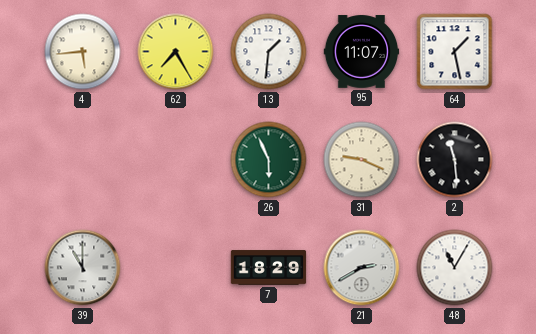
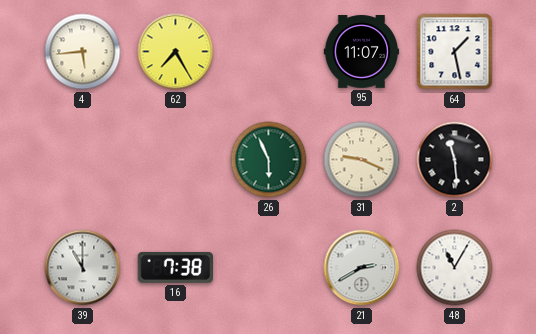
13: 1:31 -> none
16: none -> 7:38
7: 18:29 -> none
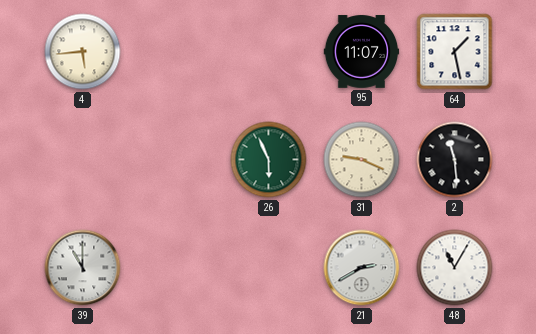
62: 7:25 -> none
16: 7:38 -> none
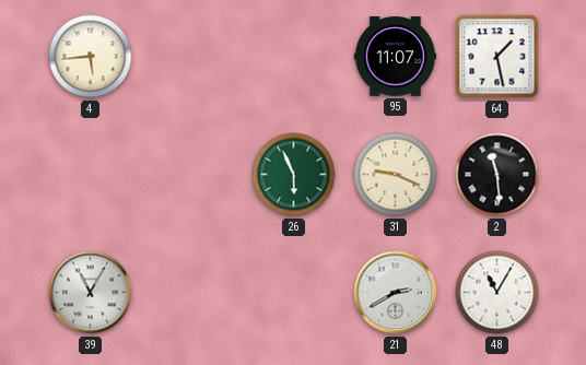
39: 11:00 -> 11:05
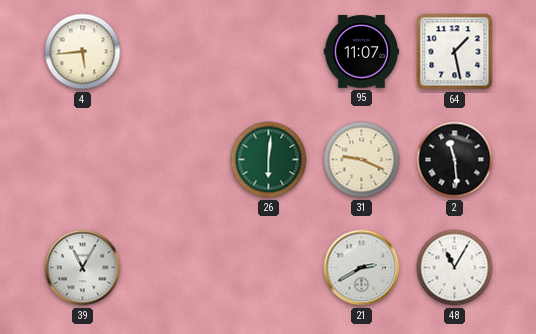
26: 5:56 -> 6:01
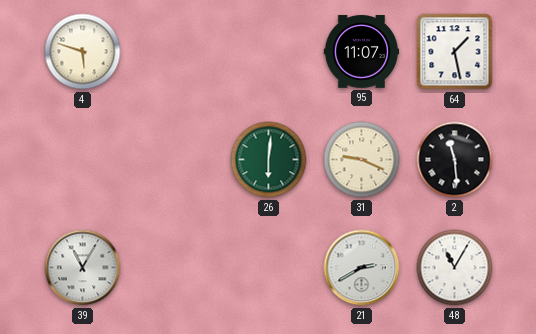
4: 5:44 -> 5:48
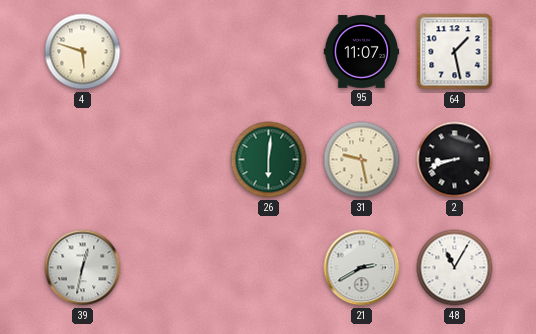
31: 9:19 -> 9:28
2: 11:29 -> 8:42
39: 11:05 -> 12:32
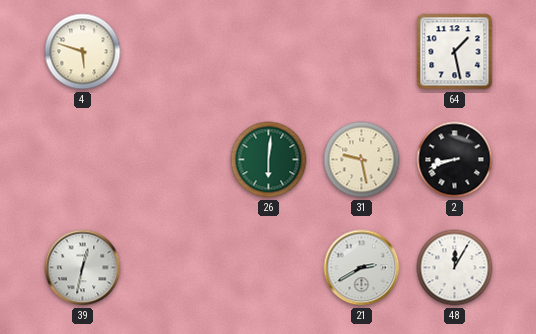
95: 11:07 -> none
48: 11:05 -> 12:05
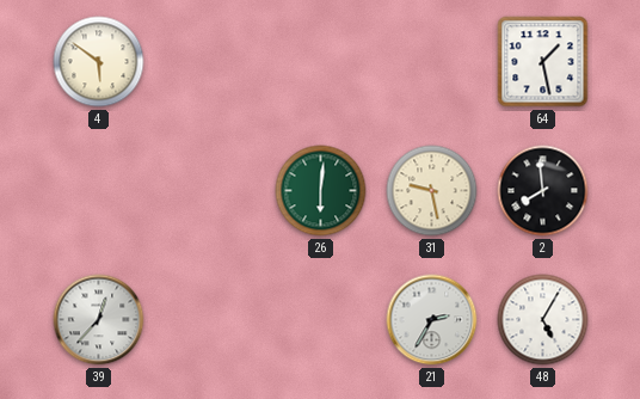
4: 5:48 -> 5:51
2: 8:42 -> 7:59
39: 12:32 -> 12:37
21: 2:40 -> 2:35
48: 12:05 -> 5:05
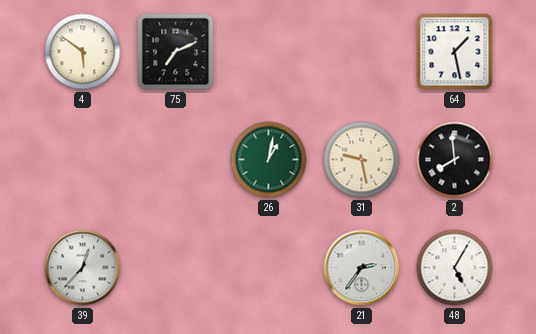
75: none -> 7:11
26: 6:01 -> 1:02
21: 2:35 -> 2:36
